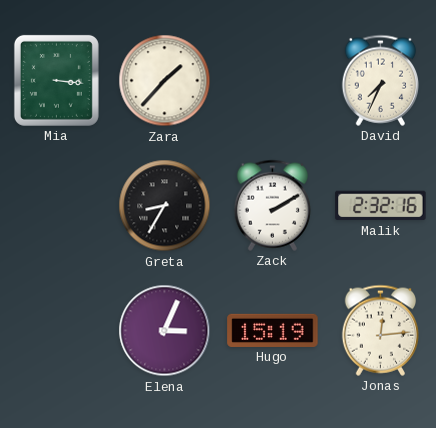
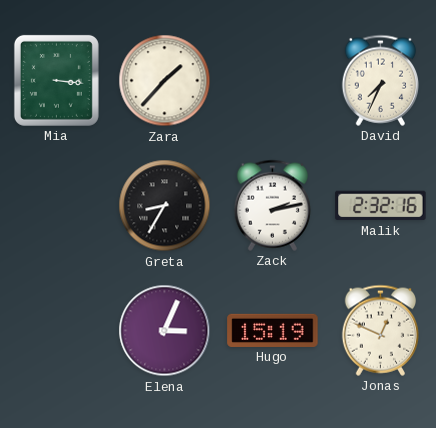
Zack: 2:10 -> 2:13
Jonas: 12:14 -> 12:49
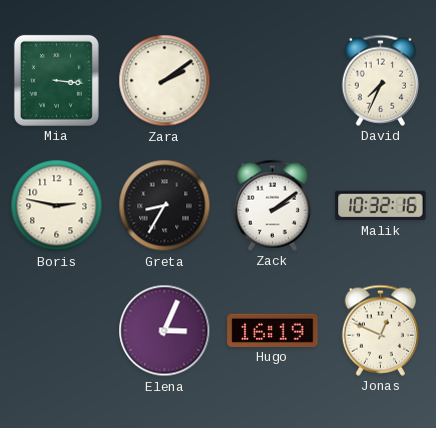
Zara: 1:37 -> 2:09
Boris: none -> 2:47
Zack: 2:13 -> 2:09
Malik: 2:32 -> 10:32
Hugo: 15:19 -> 16:19
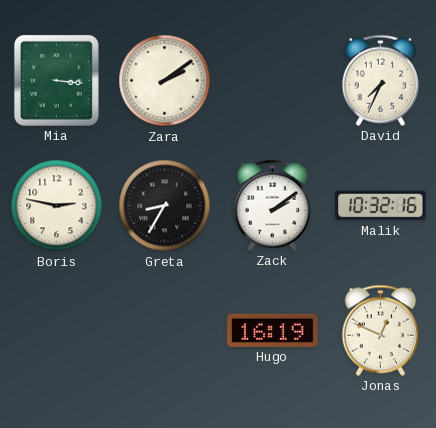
Elena: 3:04 -> none
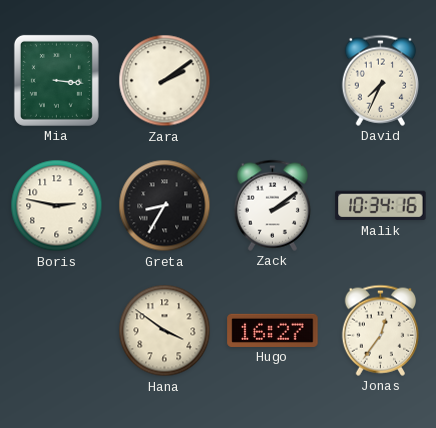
Malik: 10:32 -> 10:34
Hana: none -> 3:51
Hugo: 16:19 -> 16:27
Jonas: 12:49 -> 12:36
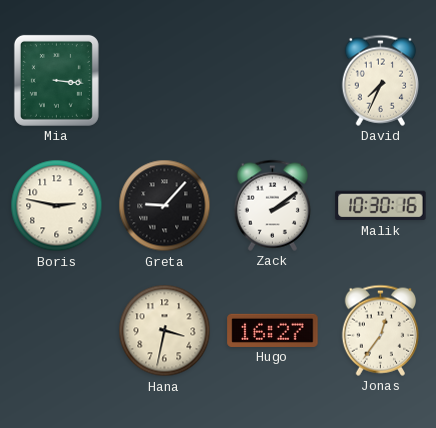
Zara: 2:09 -> none
Greta: 8:35 -> 9:07
Malik: 10:34 -> 10:30
Hana: 3:51 -> 3:32
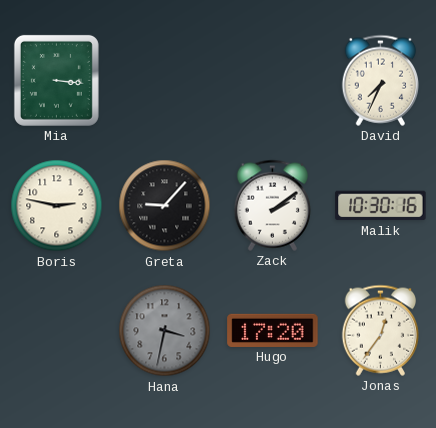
Hana dial: cream -> grey
Hugo: 16:27 -> 17:20
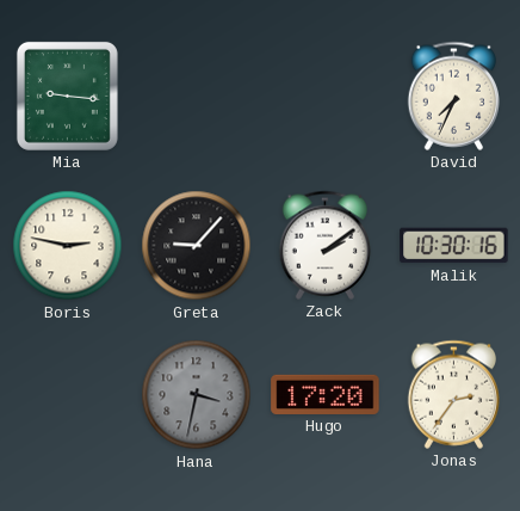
Mia: 3:16 -> 9:16
Jonas: 12:36 -> 2:36
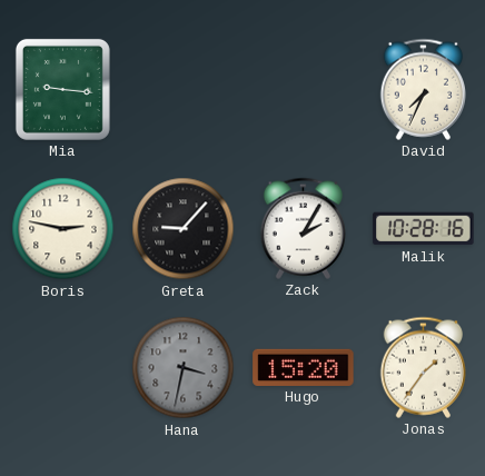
Zack: 2:09 -> 2:05
Malik: 10:30 -> 10:28
Hugo: 17:20 -> 15:20
Jonas: 2:36 -> 1:36
